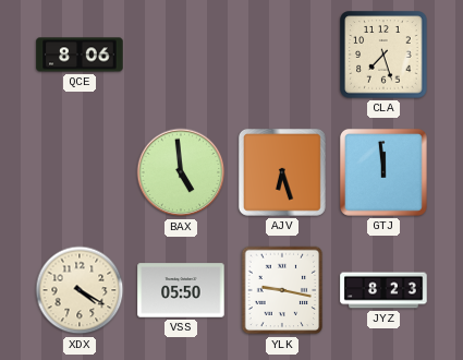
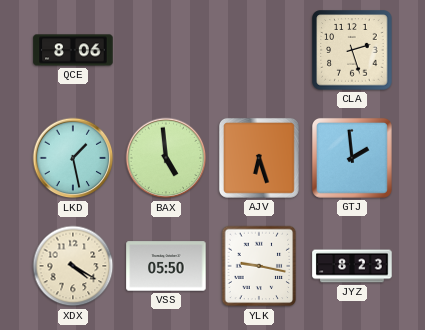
CLA: 7:27 -> 2:27
LKD: none -> 1:28
GTJ: 11:59 -> 1:59
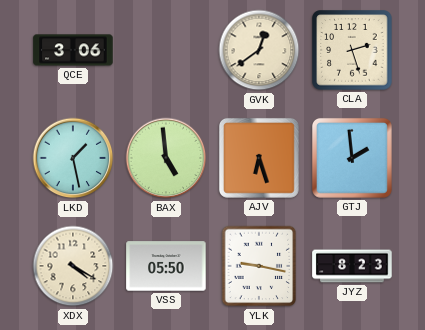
QCE: 8:06 -> 3:06
GVK: none -> 12:39
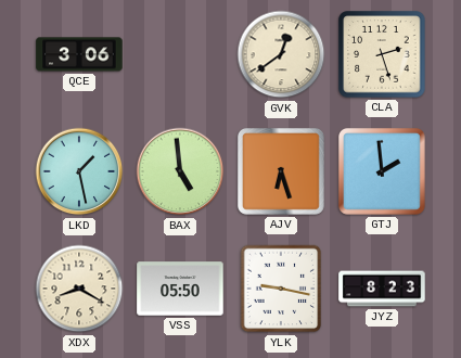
XDX: 4:20 -> 8:20
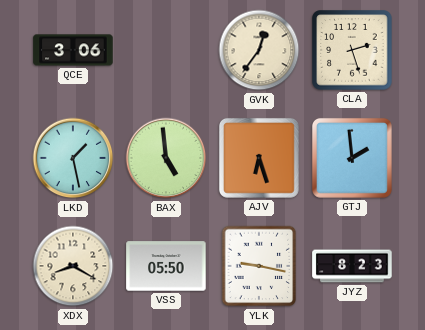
GVK: 12:39 -> 12:36
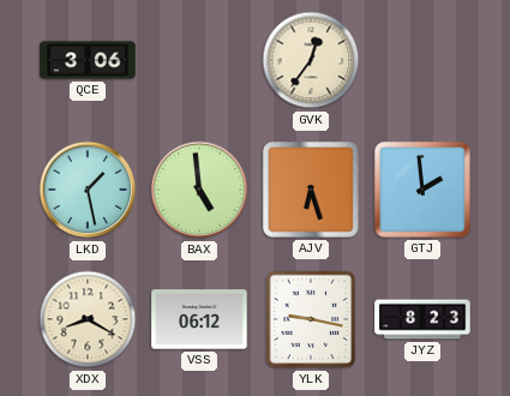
CLA: 2:27 -> none
VSS: 05:50 -> 06:12
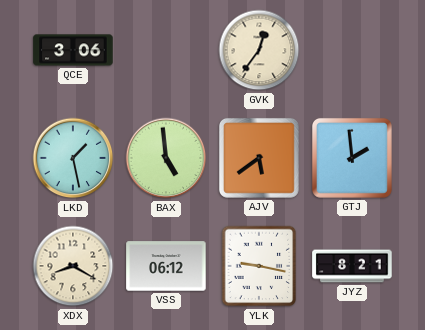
AJV: 6:27 -> 5:39
JYZ: 8:23 -> 8:21
